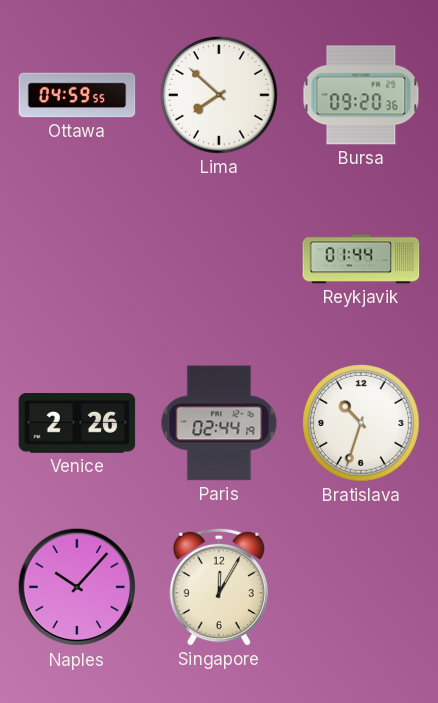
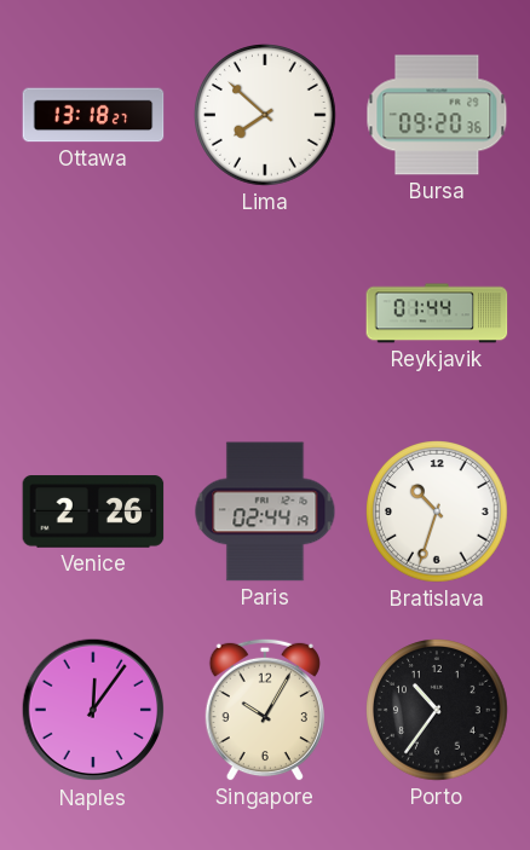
Ottawa: 04:59 -> 13:18
Naples: 10:07 -> 12:06
Singapore: 12:05 -> 10:05
Porto: none -> 10:36
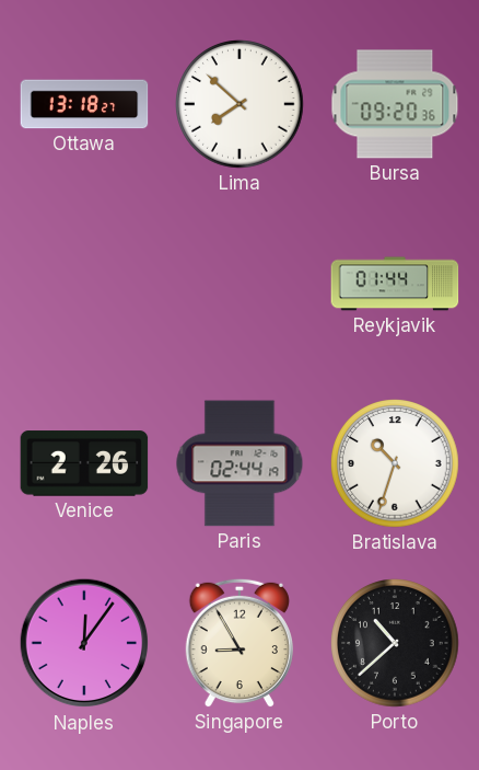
Singapore: 10:05 -> 8:55
Porto: 10:36 -> 10:38
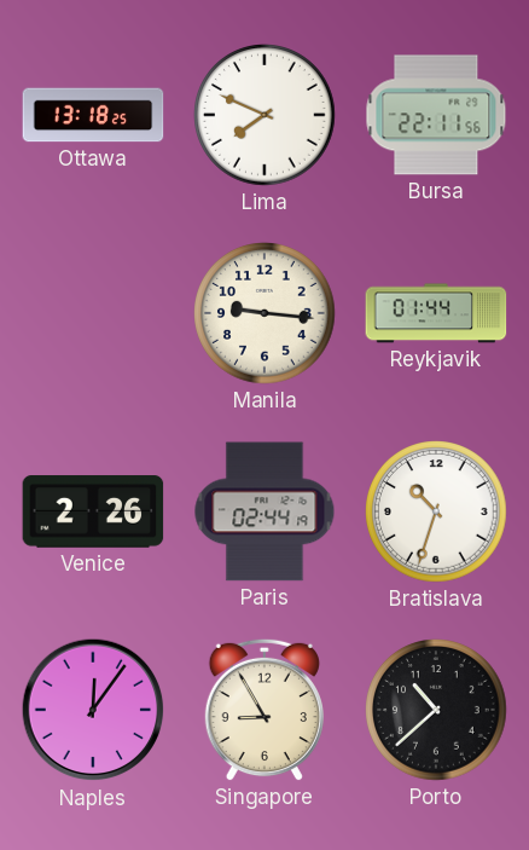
Ottawa: 13:18:27 -> 13:18:25
Lima: 7:52 -> 7:49
Bursa: 09:20 -> 22:11
Manila: none -> 9:16
